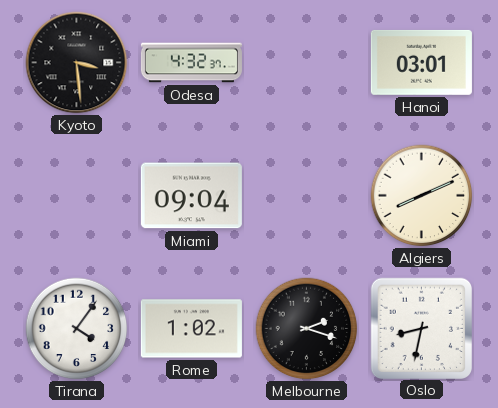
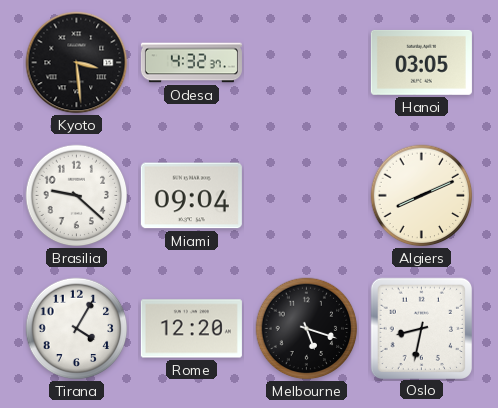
Hanoi: 03:01 -> 03:05
Brasilia: none -> 9:22
Tirana: 4:06 -> 4:05
Rome: 1:02 -> 12:20
Melbourne: 2:18 -> 5:18
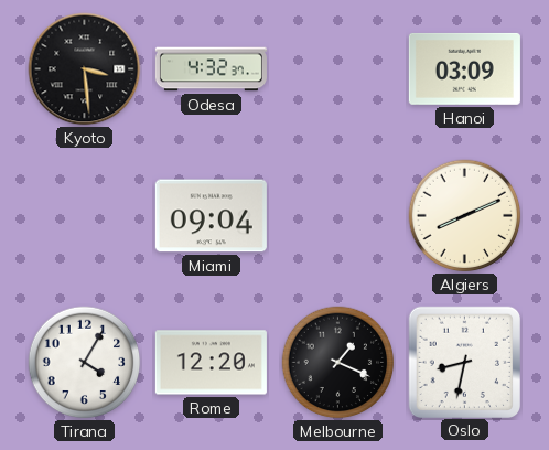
Hanoi: 03:05 -> 03:09
Brasilia: 9:22 -> none
Melbourne: 5:18 -> 1:19
